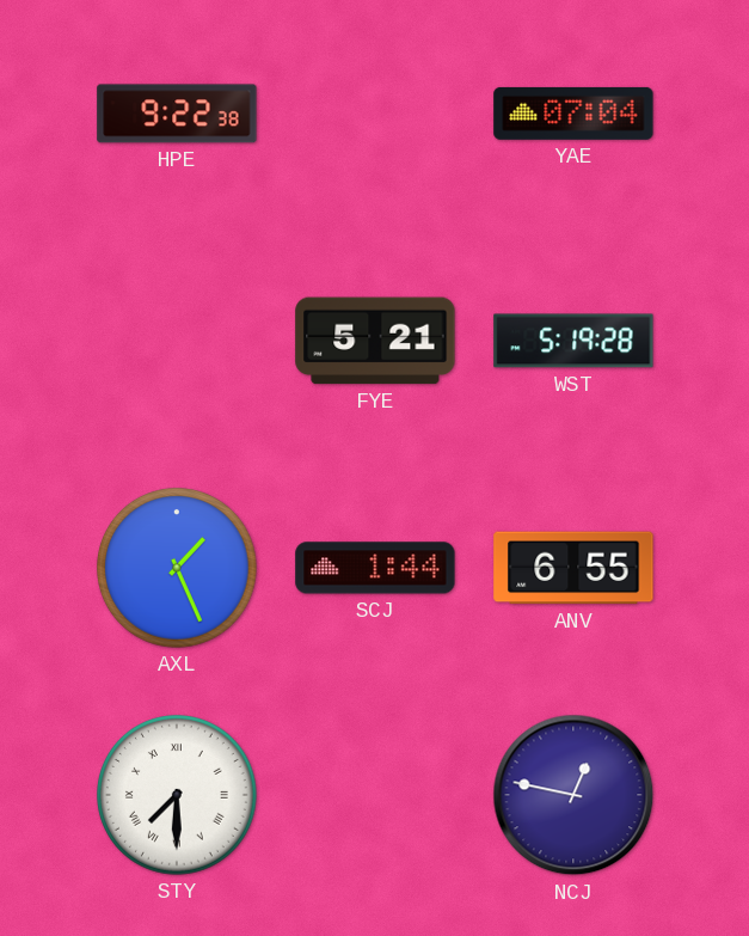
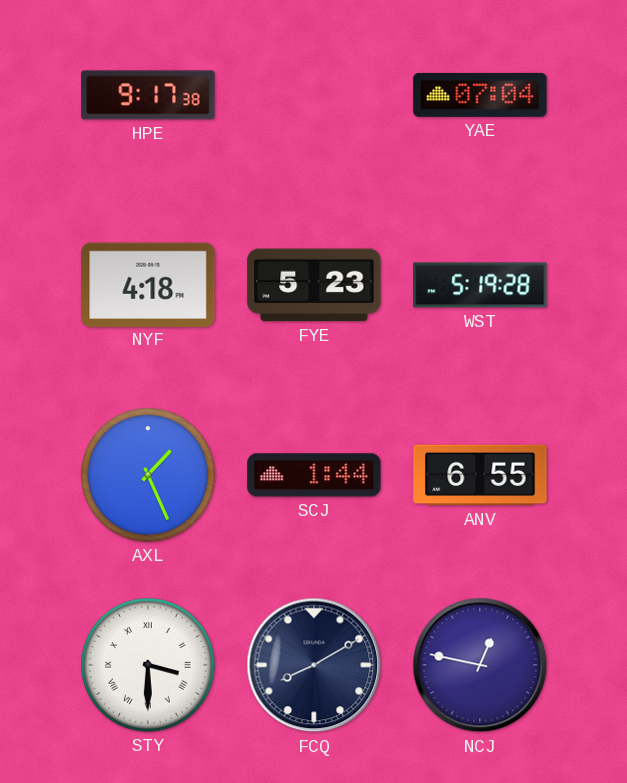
HPE: 9:22 -> 9:17
NYF: none -> 4:18
FYE: 5:21 -> 5:23
STY: 7:30 -> 3:30
FCQ: none -> 8:10
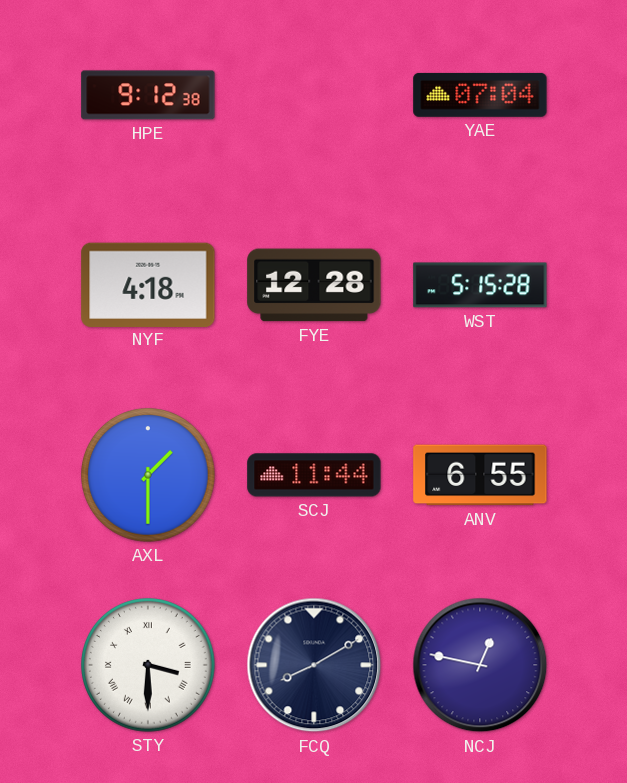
HPE: 9:17 -> 9:12
FYE: 5:23 -> 12:28
WST: 5:19 -> 5:15
AXL: 1:26 -> 1:30
SCJ: 1:44 -> 11:44
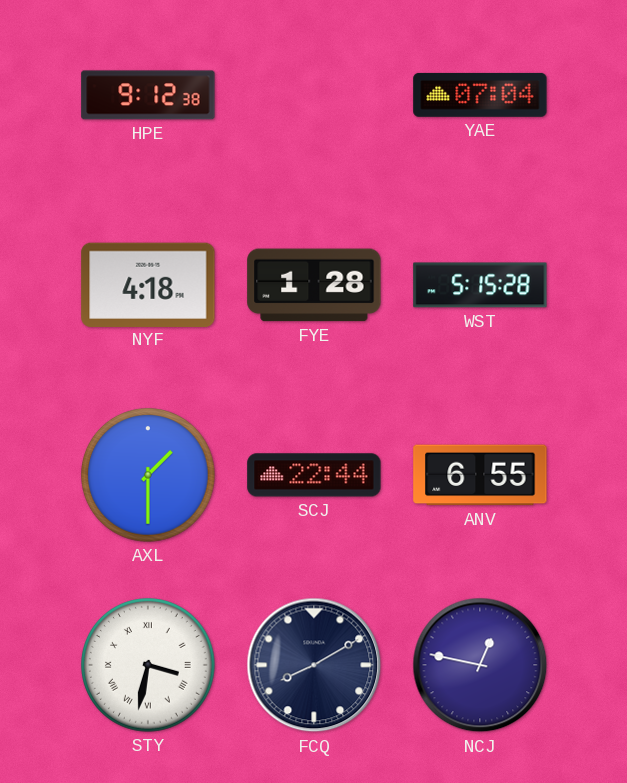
FYE: 12:28 -> 1:28
SCJ: 11:44 -> 22:44
STY: 3:30 -> 3:32
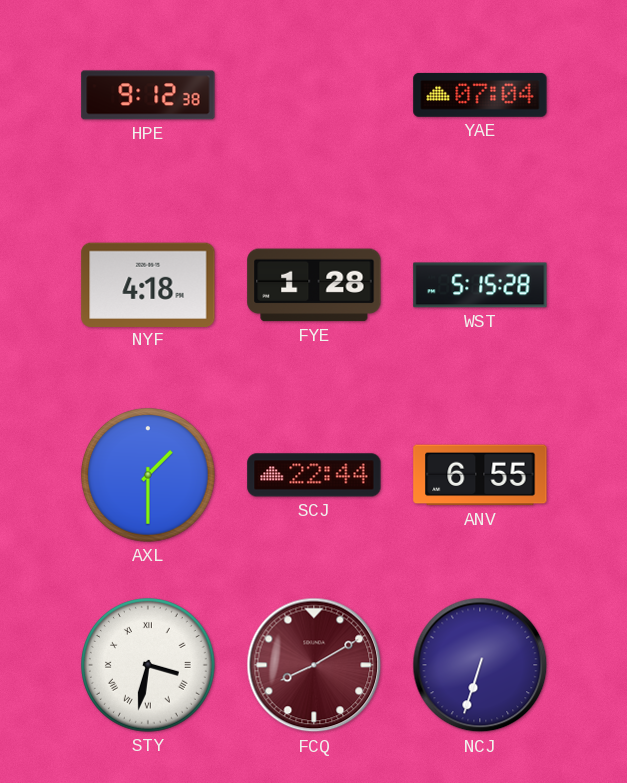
FCQ dial: navy -> burgundy
NCJ: 12:47 -> 6:33
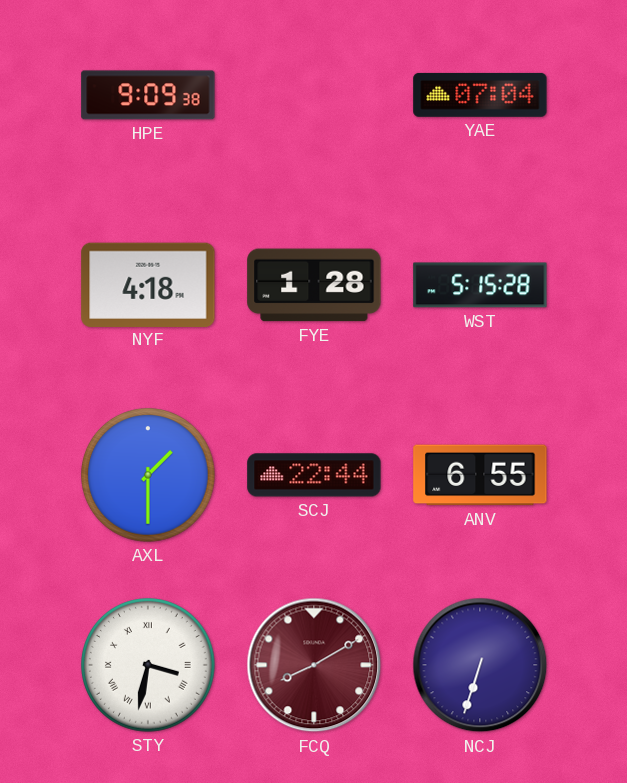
HPE: 9:12 -> 9:09
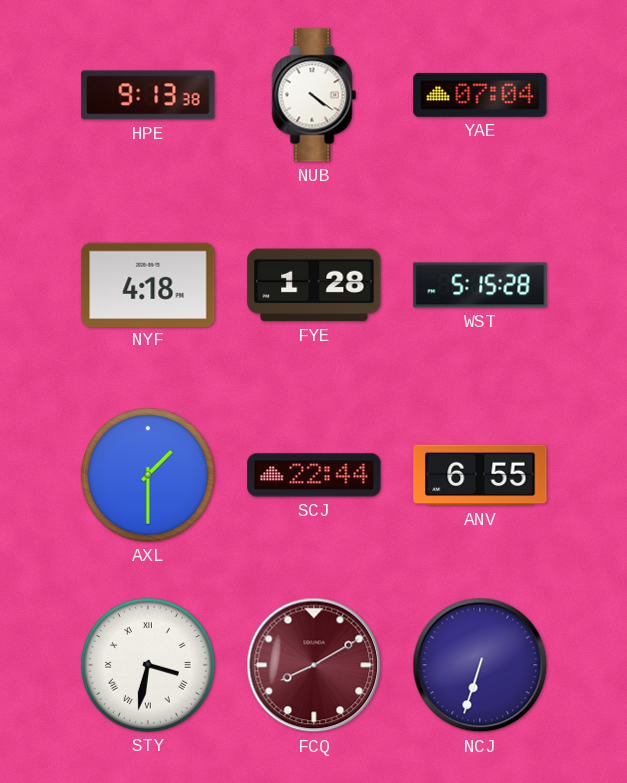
HPE: 9:09 -> 9:13
NUB: none -> 4:21
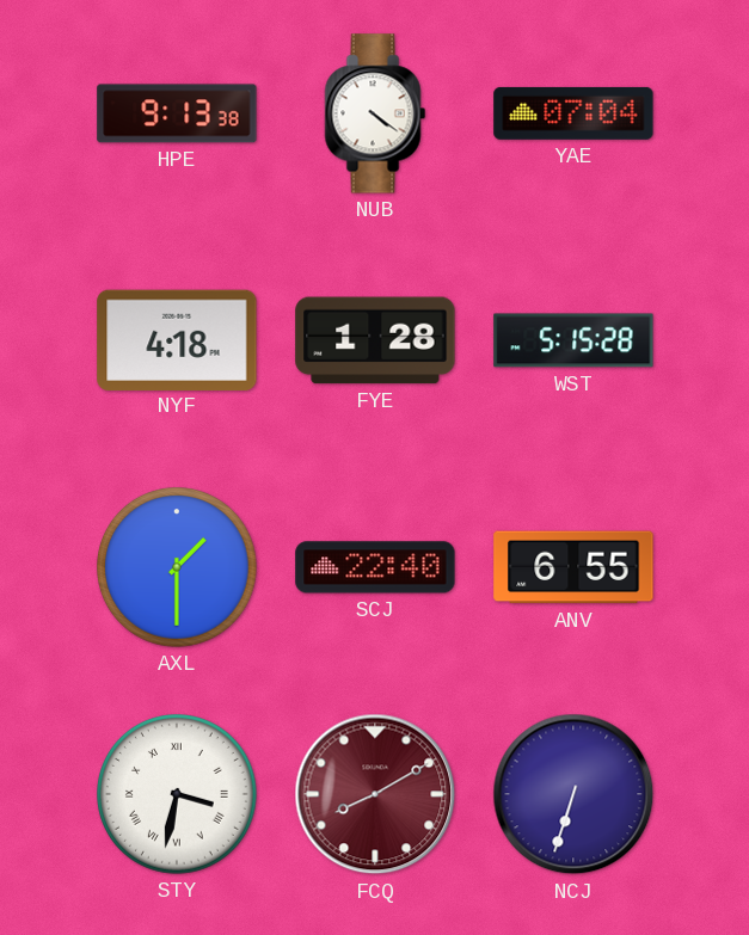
SCJ: 22:44 -> 22:40
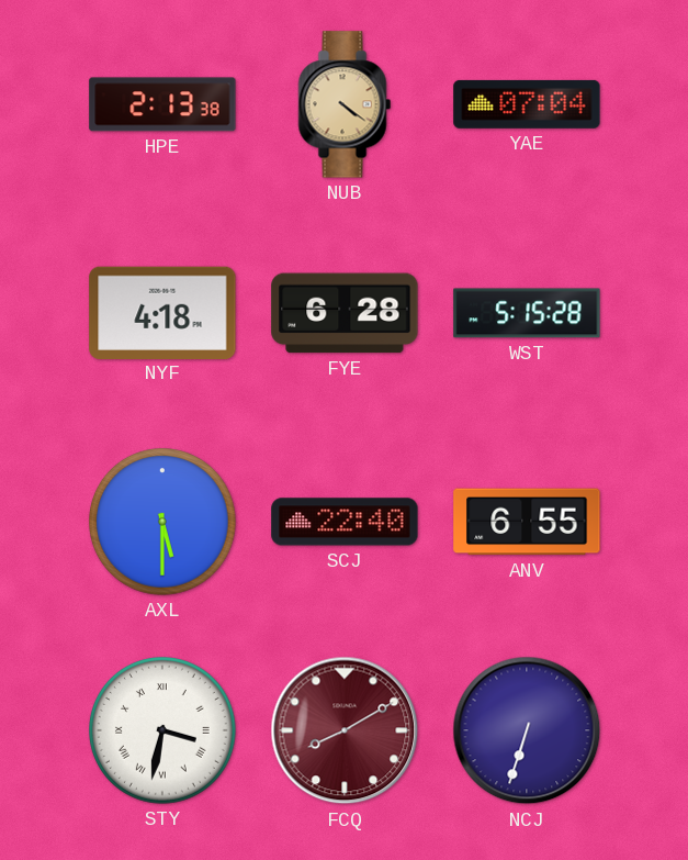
HPE: 9:13 -> 2:13
NUB dial: white -> champagne
FYE: 1:28 -> 6:28
AXL: 1:30 -> 5:30
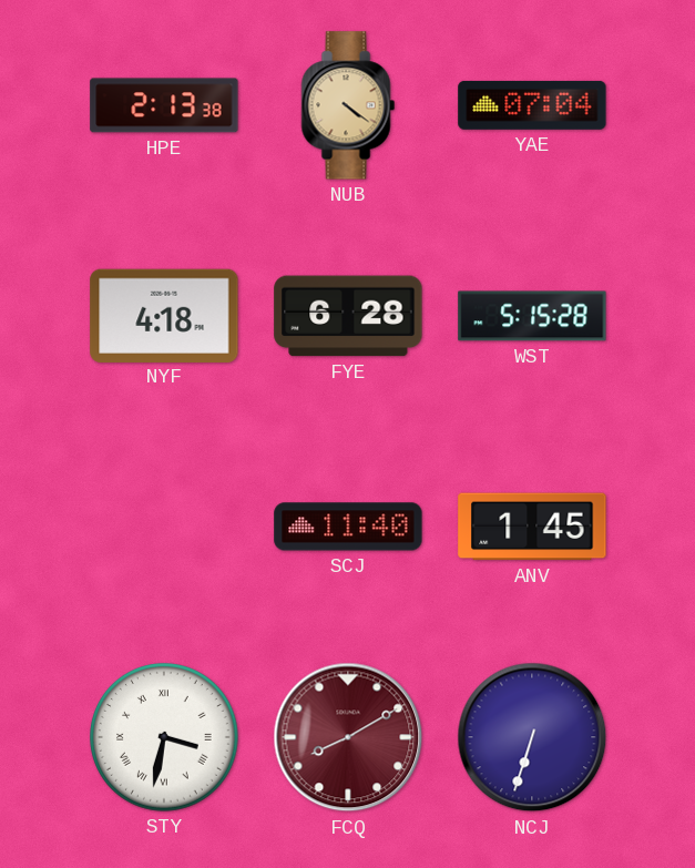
AXL: 5:30 -> none
SCJ: 22:40 -> 11:40
ANV: 6:55 -> 1:45
